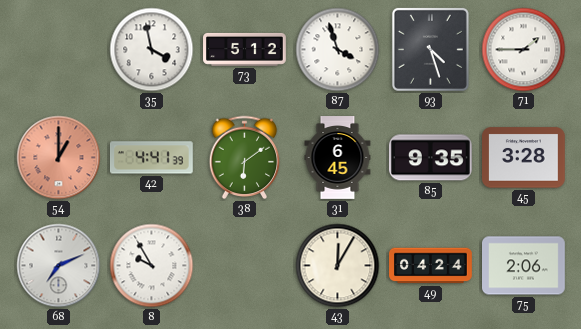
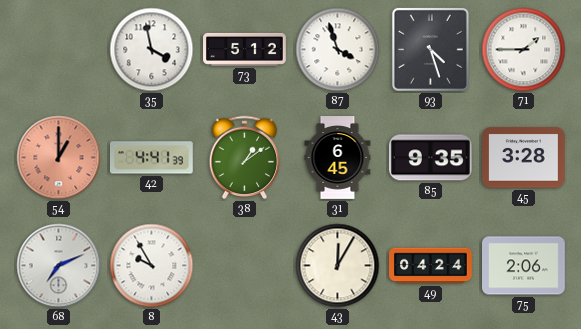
38: 6:09 -> 1:09
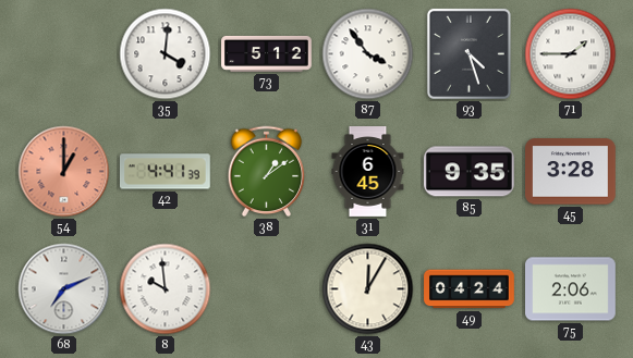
35: 3:58 -> 4:01
87: 3:57 -> 3:54
8: 9:55 -> 9:59
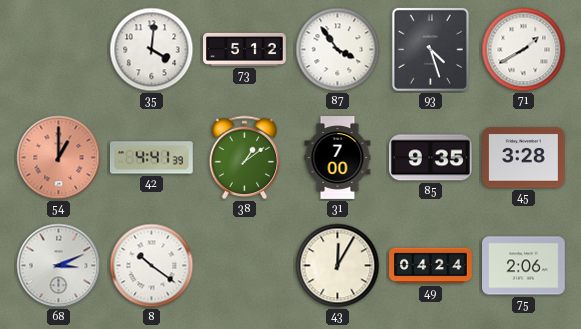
71: 1:45 -> 1:40
31: 6:45 -> 7:00
68: 7:11 -> 3:11
8: 9:59 -> 10:21
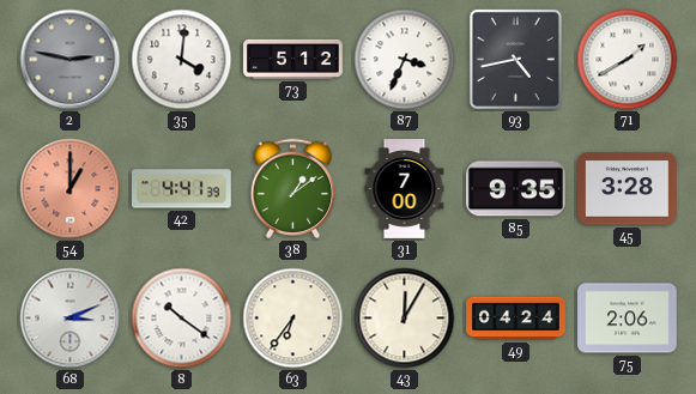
2: none -> 2:47
87: 3:54 -> 3:34
93: 4:27 -> 4:43
63: none -> 6:36
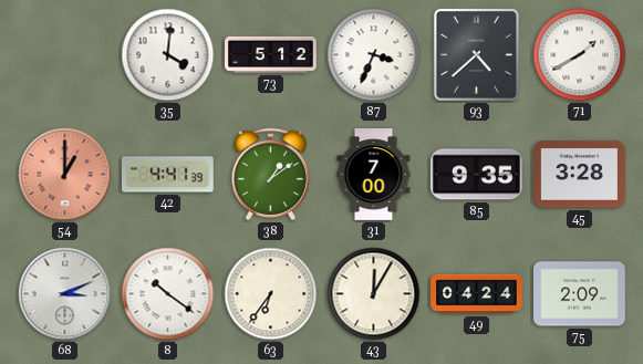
2: 2:47 -> none
93: 4:43 -> 4:38
75: 2:06 -> 2:09
